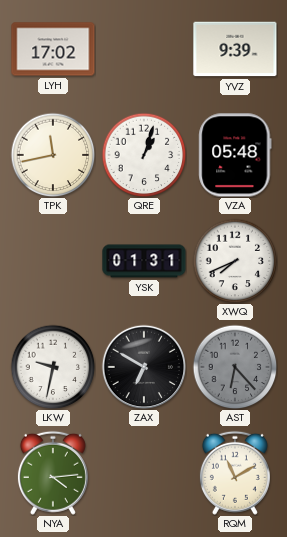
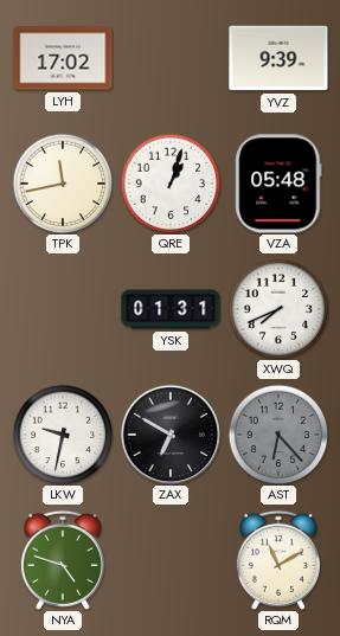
NYA: 4:14 -> 4:48
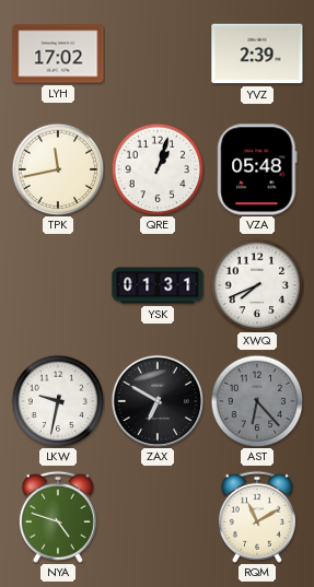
YVZ: 9:39 -> 2:39
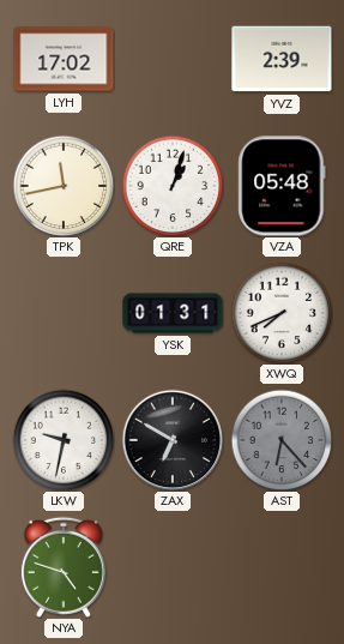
RQM: 11:10 -> none
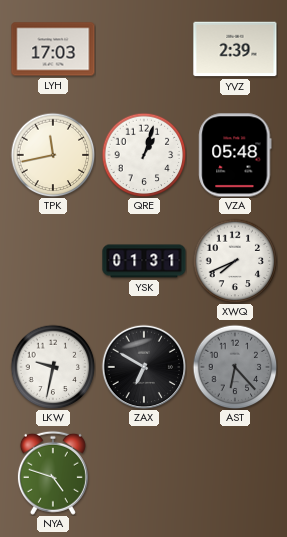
LYH: 17:02 -> 17:03
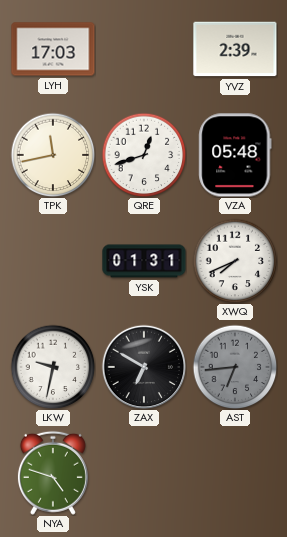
QRE: 1:03 -> 12:42
AST: 6:23 -> 6:44
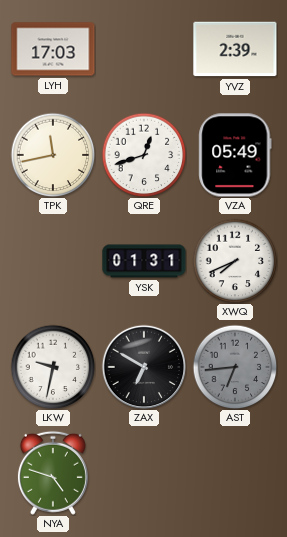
VZA: 05:48 -> 05:49
